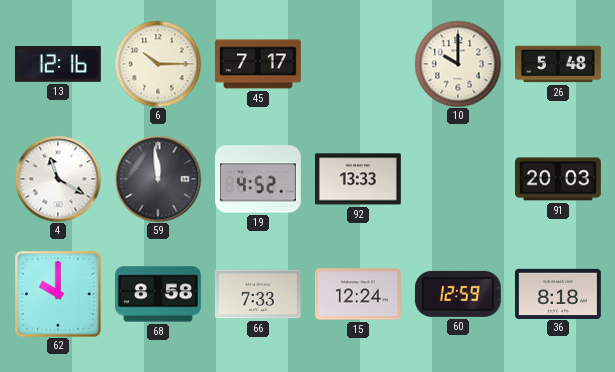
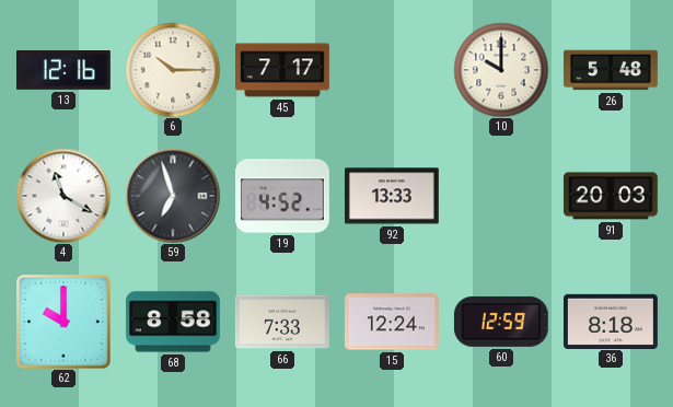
59: 11:59 -> 6:57
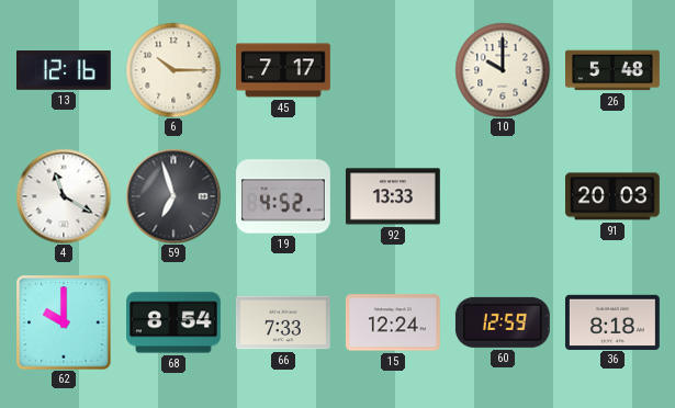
68: 8:58 -> 8:54
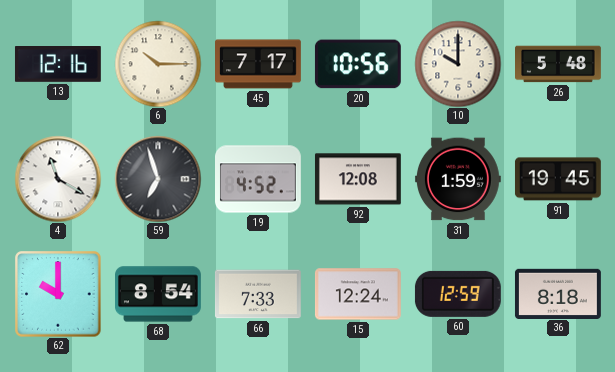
20: none -> 10:56
92: 13:33 -> 12:08
31: none -> 1:59
91: 20:03 -> 19:45
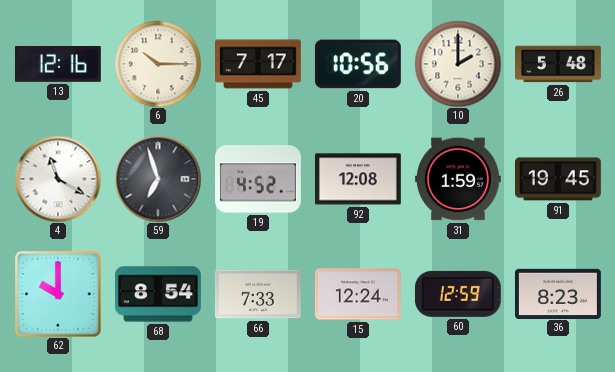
10: 10:00 -> 2:00
36: 8:18 -> 8:23
